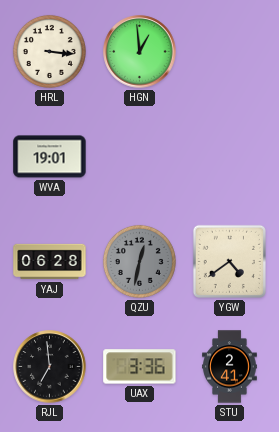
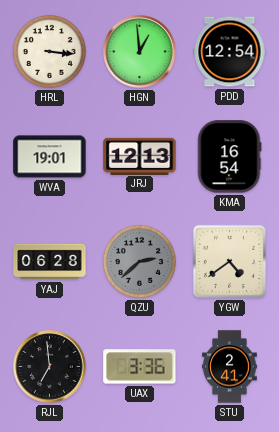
PDD: none -> 12:54
JRJ: none -> 12:13
KMA: none -> 16:54
QZU: 12:32 -> 2:38
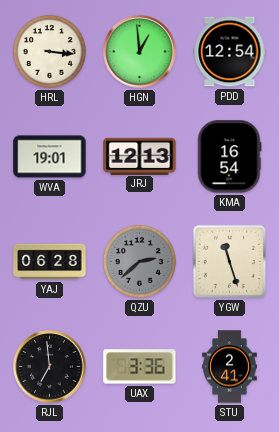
YGW: 4:39 -> 11:27
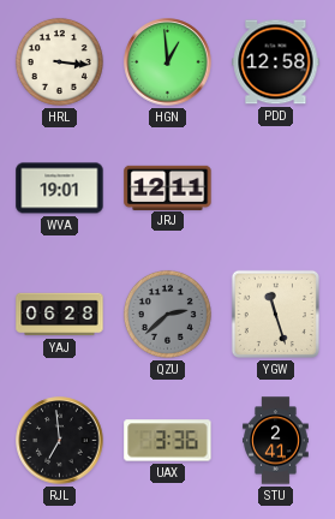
PDD: 12:54 -> 12:58
JRJ: 12:13 -> 12:11
KMA: 16:54 -> none
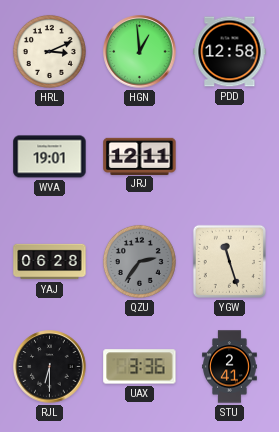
HRL: 3:16 -> 3:11
QZU: 2:38 -> 2:36
RJL: 6:59 -> 6:30
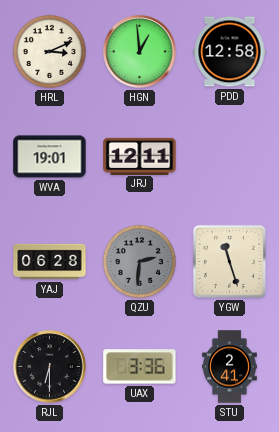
QZU: 2:36 -> 2:31
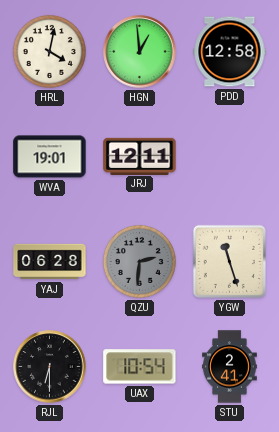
HRL: 3:11 -> 4:02
UAX: 3:36 -> 10:54
